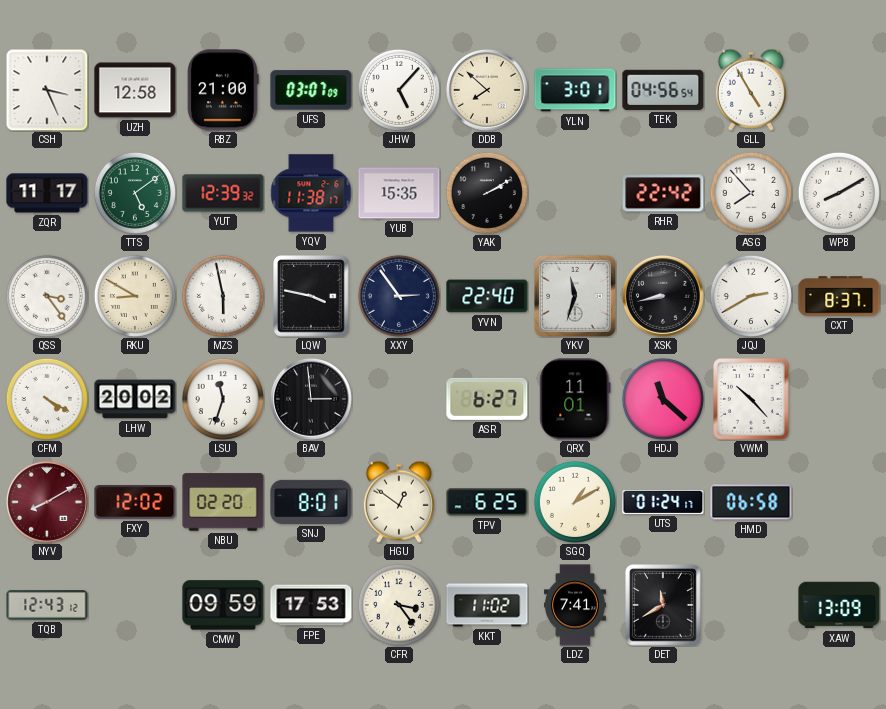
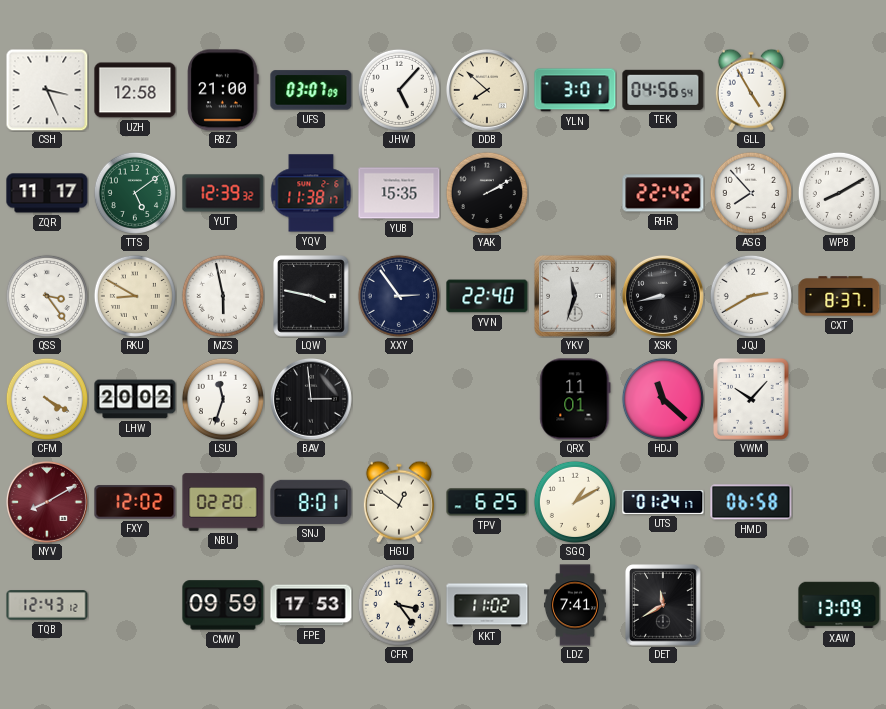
ASR: 6:27 -> none
VWM: 10:23 -> 10:07
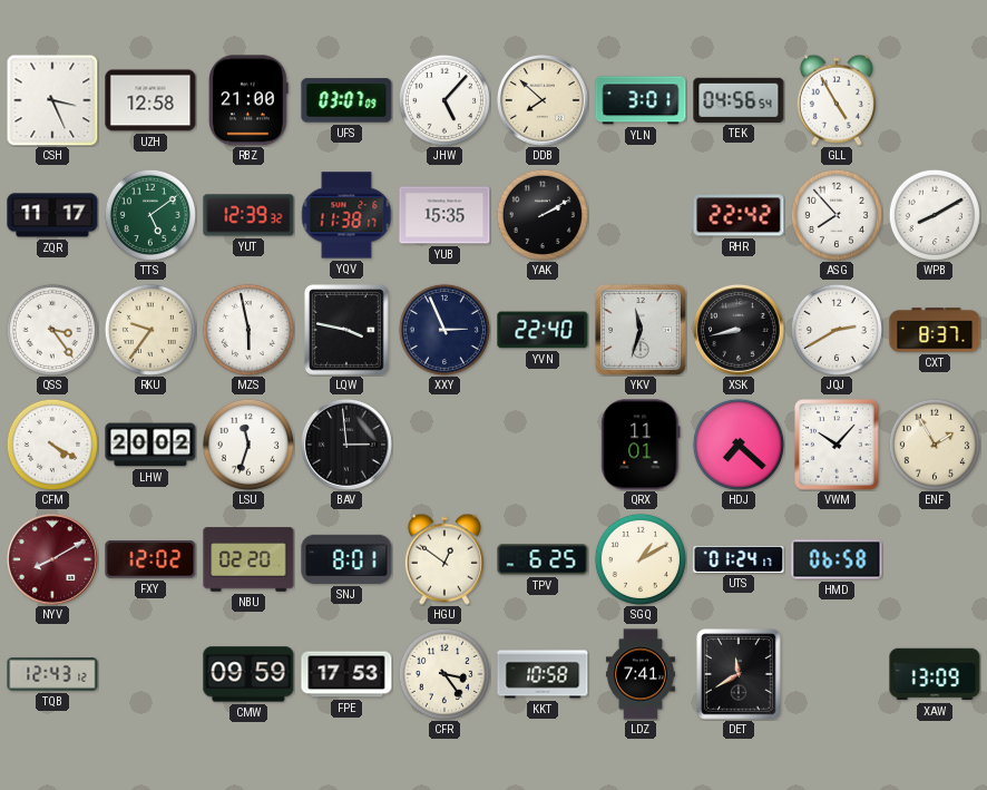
RKU: 8:50 -> 9:36
XXY: 2:54 -> 2:56
HDJ: 11:22 -> 7:22
ENF: none -> 1:55
KKT: 11:02 -> 10:58
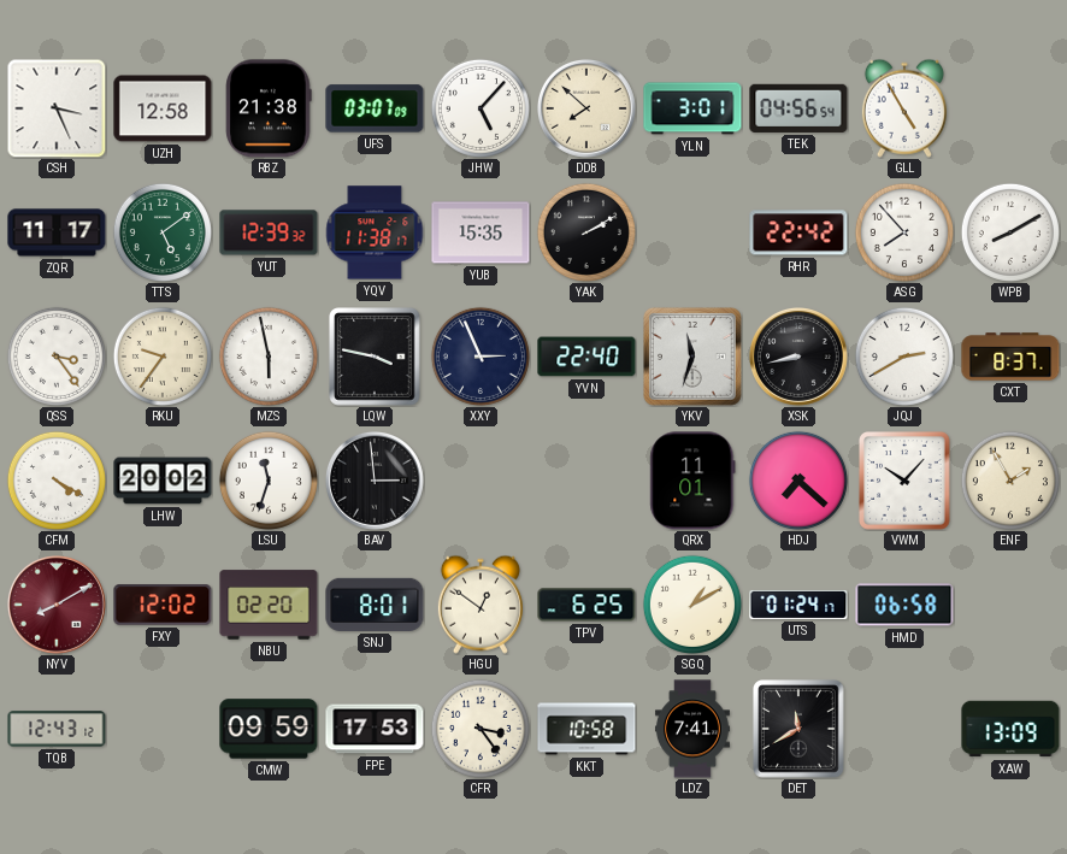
RBZ: 21:00 -> 21:38
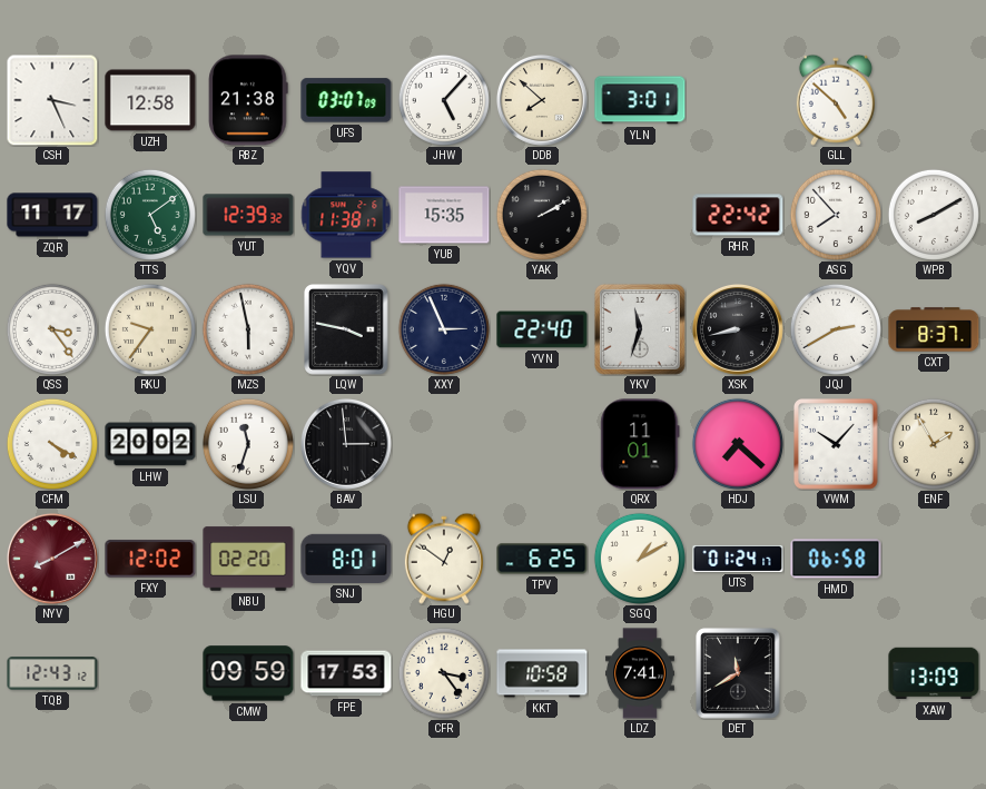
TEK: 04:56 -> none
GLL: 4:55 -> 4:52
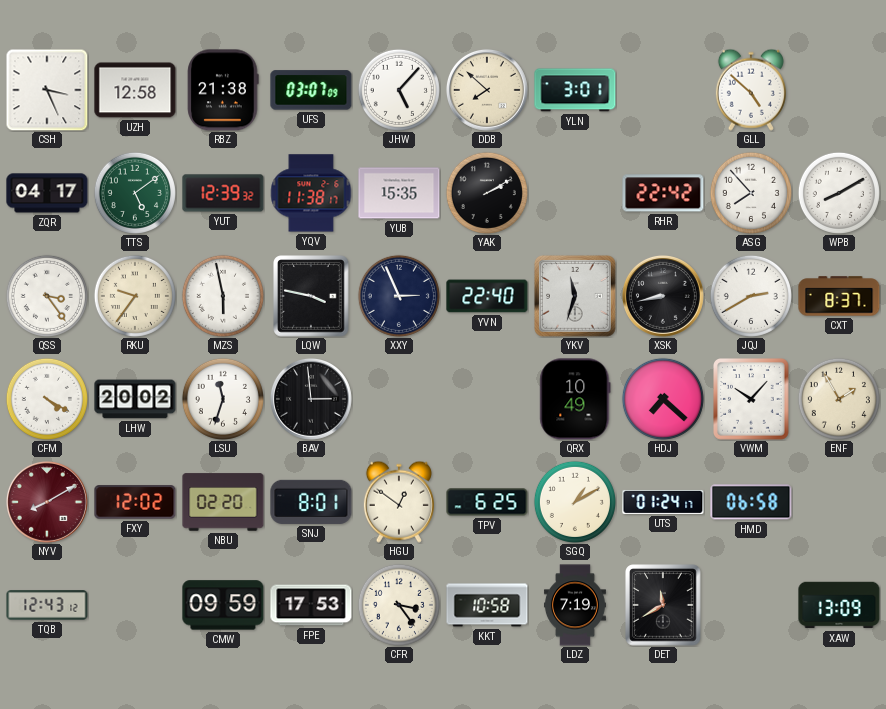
ZQR: 11:17 -> 04:17
QRX: 11:01 -> 10:49
LDZ: 7:41 -> 7:19
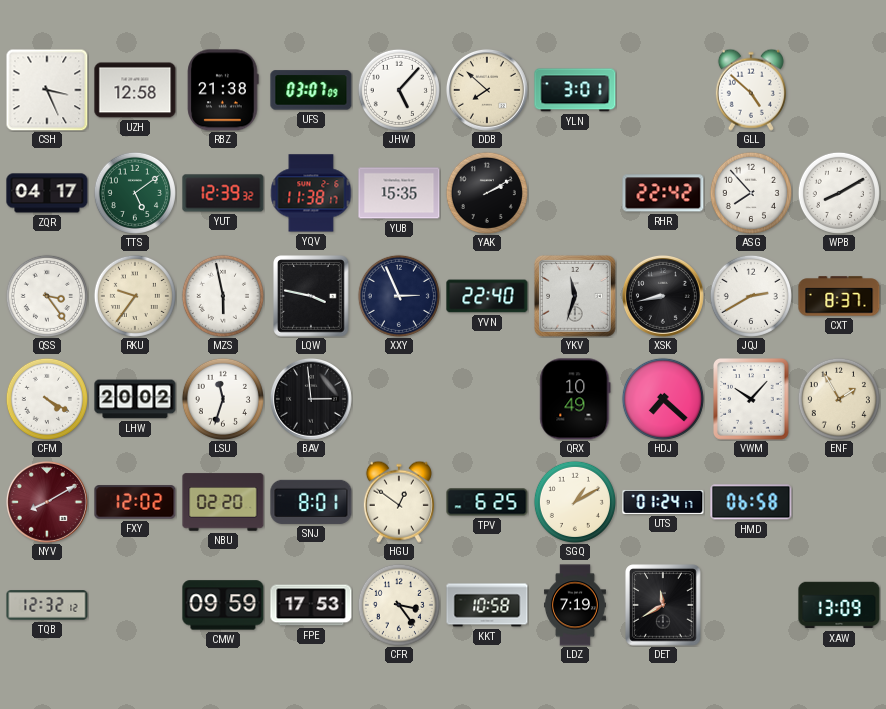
TQB: 12:43 -> 12:32
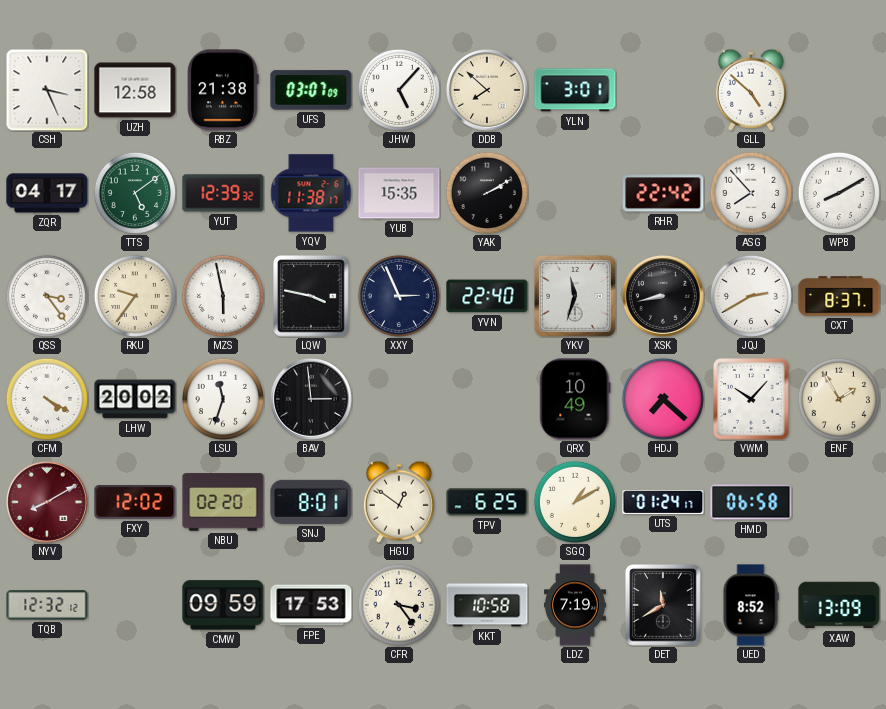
UED: none -> 8:52
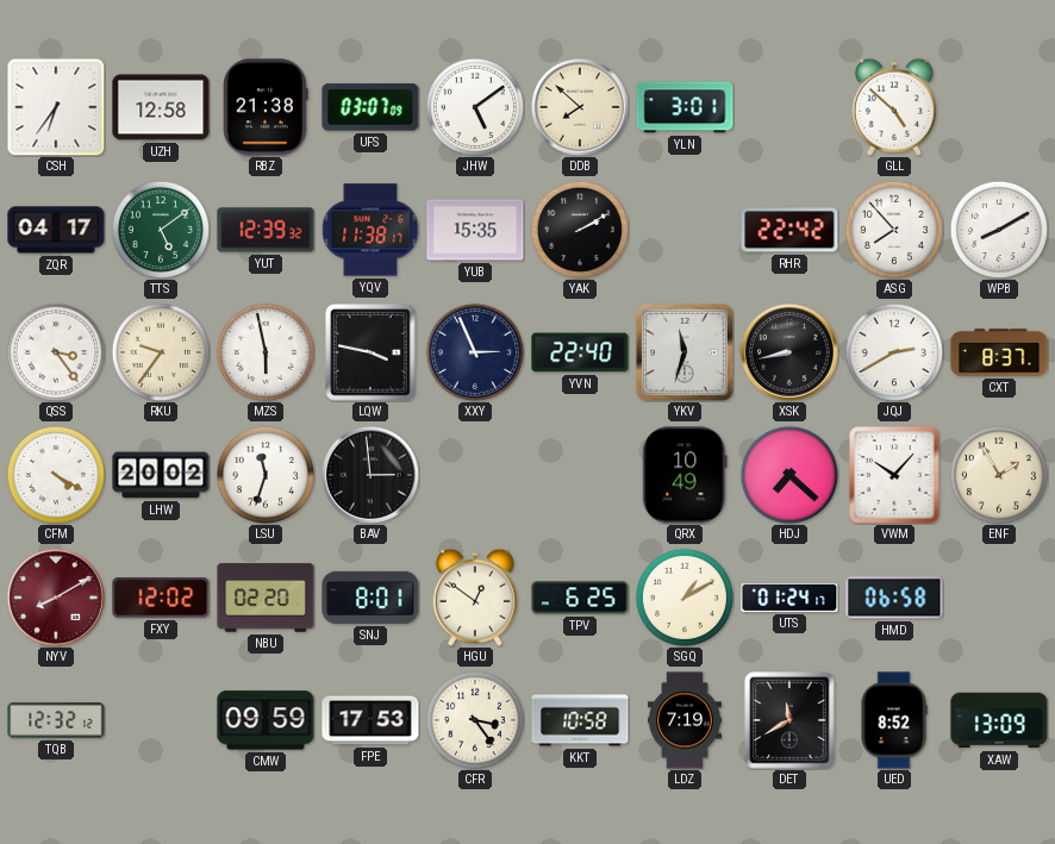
CSH: 3:26 -> 6:36
JHW: 5:07 -> 5:09
